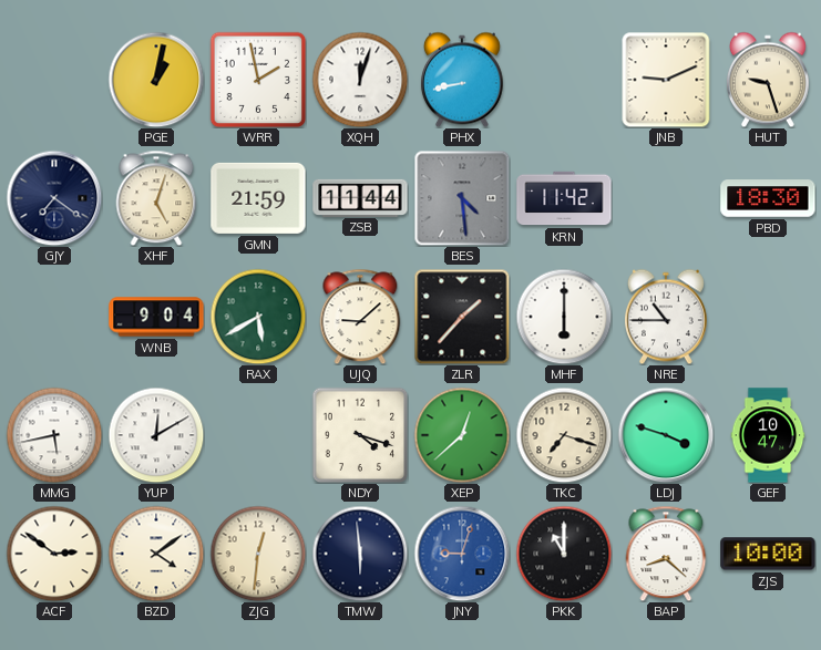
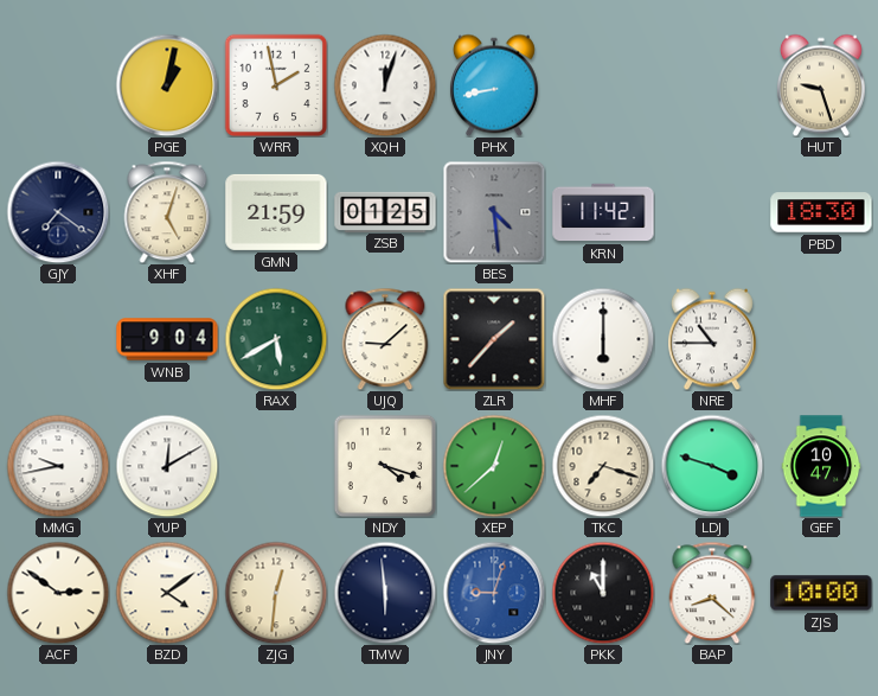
JNB: 9:11 -> none
ZSB: 11:44 -> 01:25
MMG: 5:43 -> 9:43
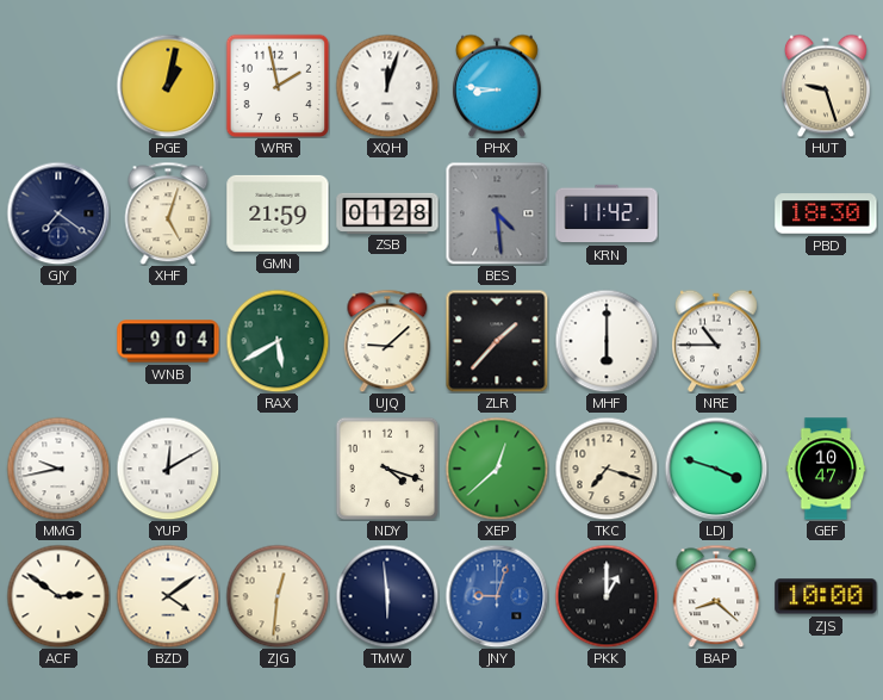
PHX: 8:43 -> 8:46
ZSB: 01:25 -> 01:28
PKK: 11:00 -> 1:00
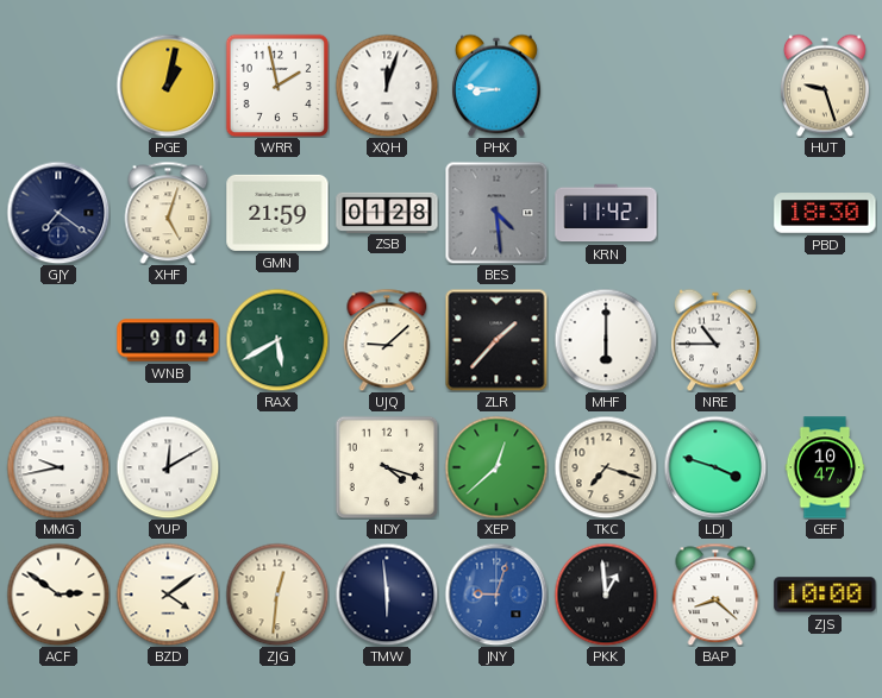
PKK: 1:00 -> 12:59
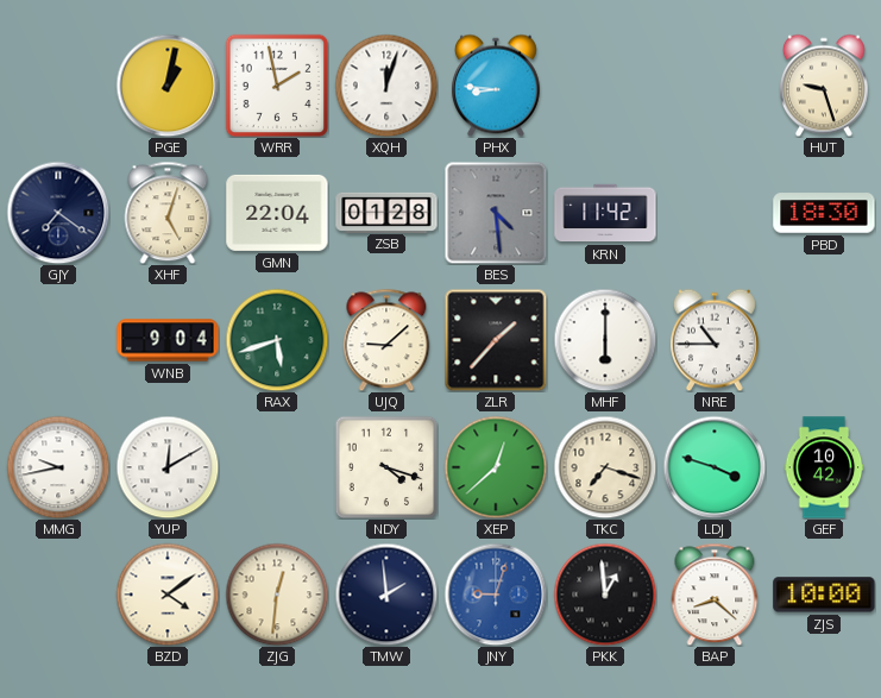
GMN: 21:59 -> 22:04
RAX: 5:40 -> 5:42
GEF: 10:47 -> 10:42
ACF: 2:51 -> none
TMW: 5:59 -> 1:59
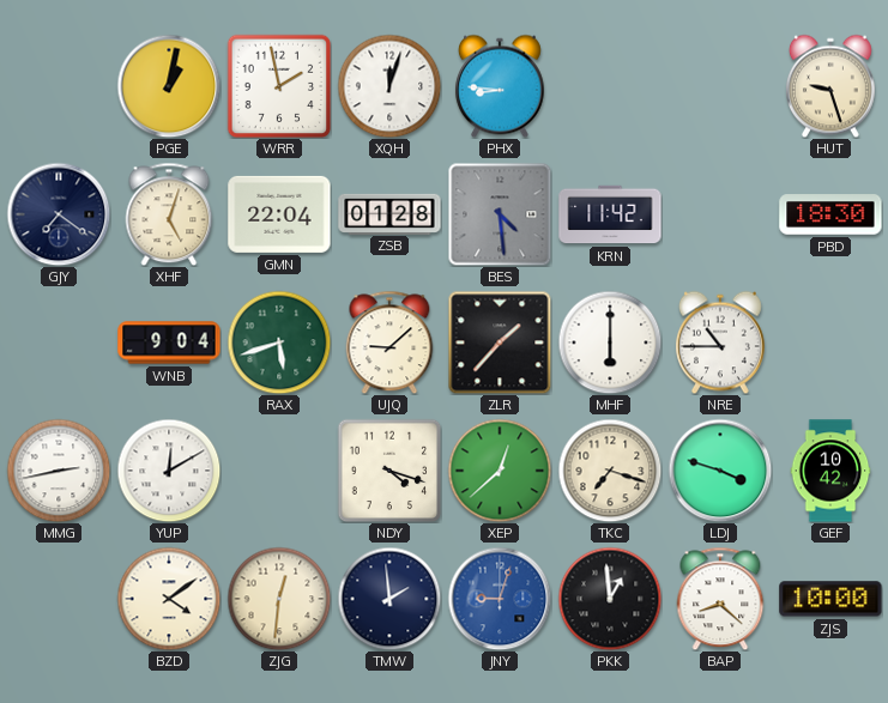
MMG: 9:43 -> 2:43
